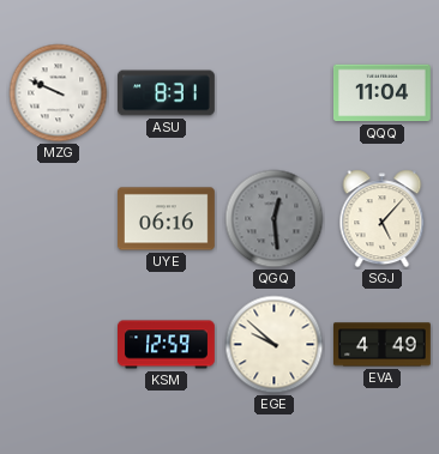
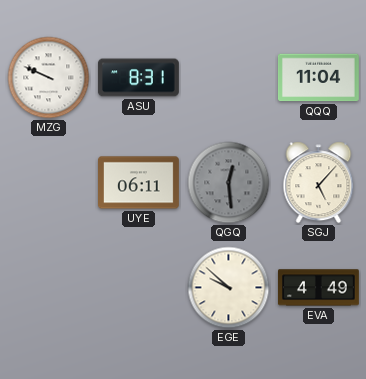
UYE: 06:16 -> 06:11
KSM: 12:59 -> none
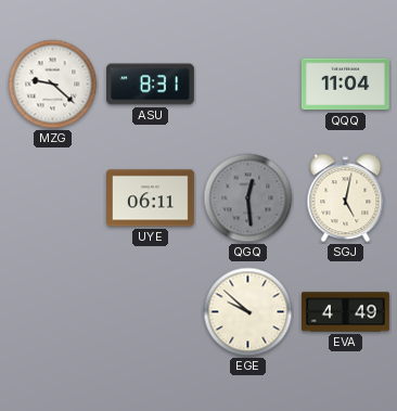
MZG: 9:49 -> 9:22
SGJ: 5:07 -> 5:02
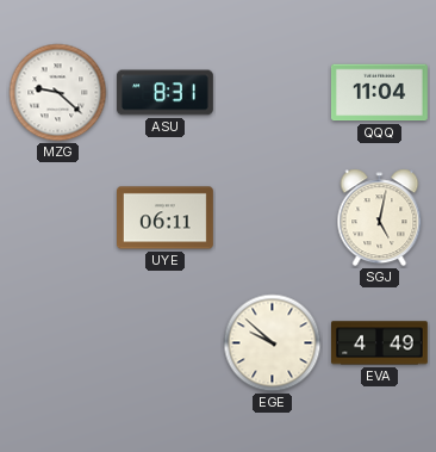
QGQ: 12:29 -> none
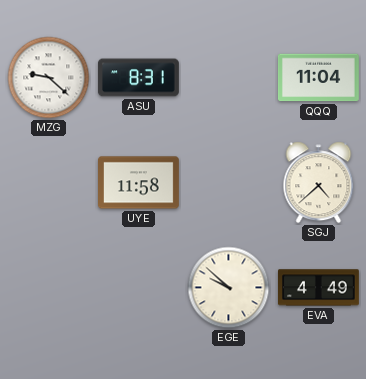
UYE: 06:11 -> 11:58
SGJ: 5:02 -> 4:38
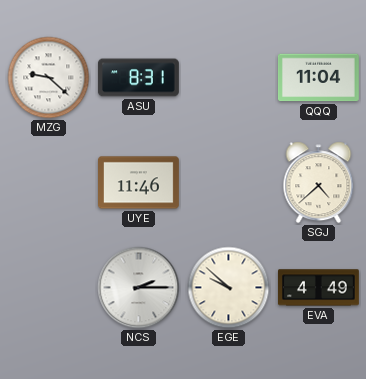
UYE: 11:58 -> 11:46
NCS: none -> 2:15
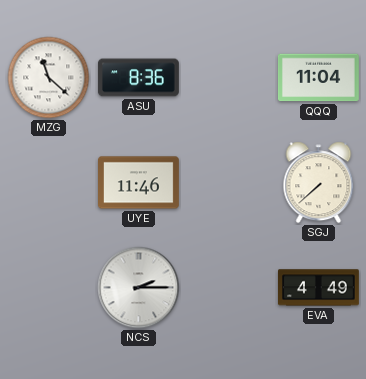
MZG: 9:22 -> 11:22
ASU: 8:31 -> 8:36
SGJ: 4:38 -> 7:38
EGE: 9:52 -> none
